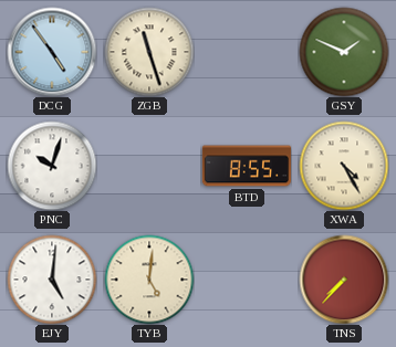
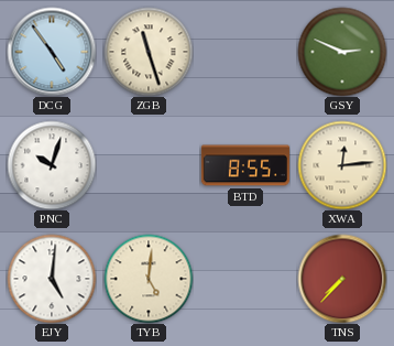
GSY: 1:49 -> 2:49
XWA: 4:25 -> 12:14
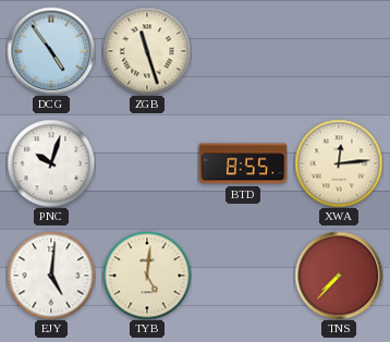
GSY: 2:49 -> none
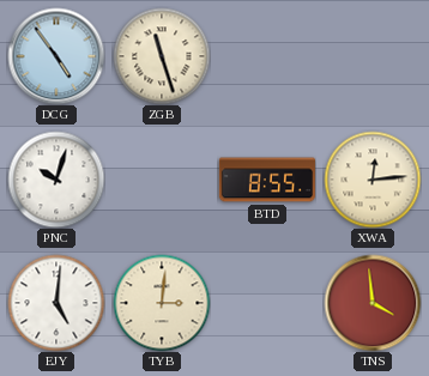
TYB: 5:01 -> 3:01
TNS: 7:37 -> 3:59
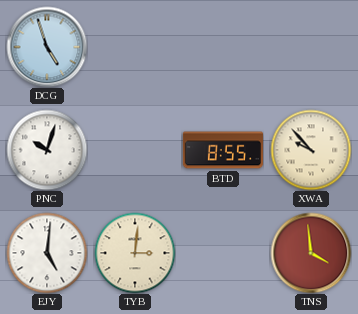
DCG: 4:54 -> 4:57
ZGB: 11:27 -> none
XWA: 12:14 -> 9:53
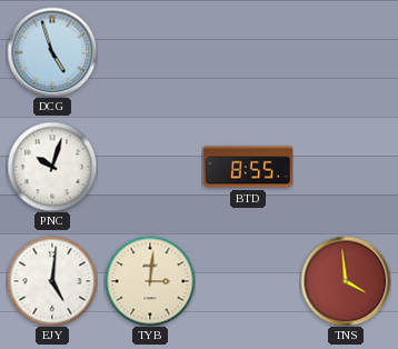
XWA: 9:53 -> none
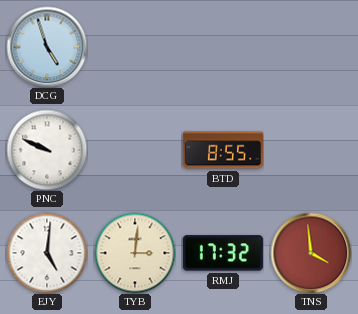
PNC: 10:03 -> 9:49
RMJ: none -> 17:32
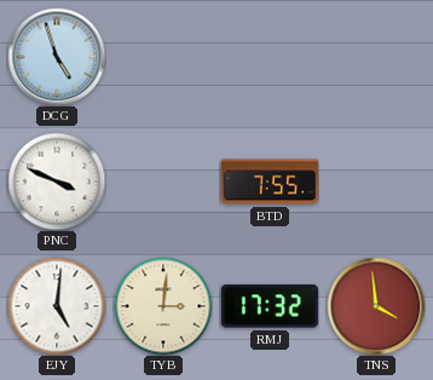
PNC: 9:49 -> 3:49
BTD: 8:55 -> 7:55
